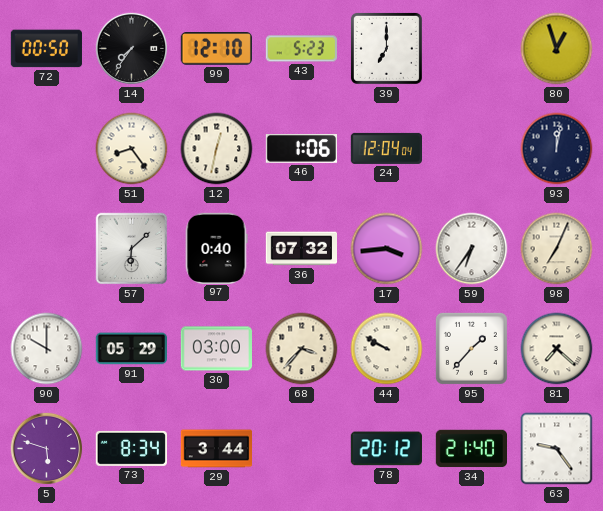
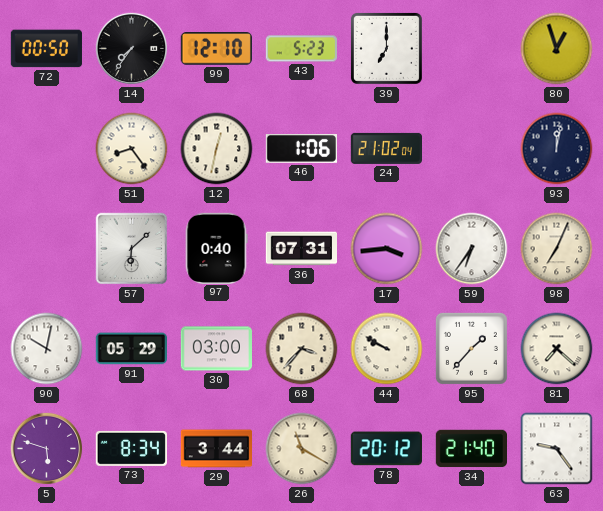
24: 12:04 -> 21:02
36: 07:32 -> 07:31
90: 10:00 -> 10:02
26: none -> 11:20
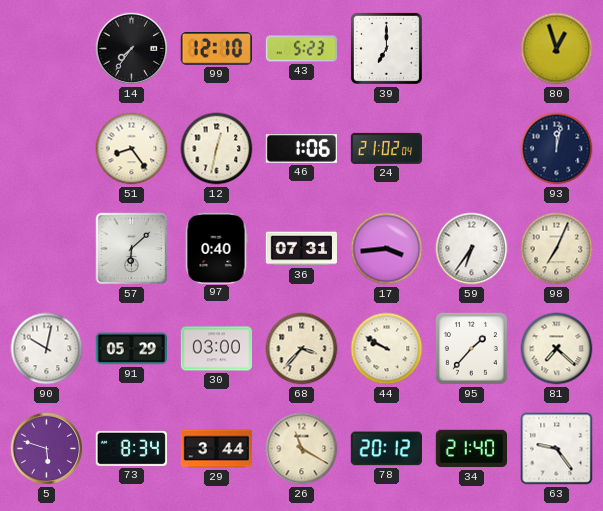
72: 00:50 -> none
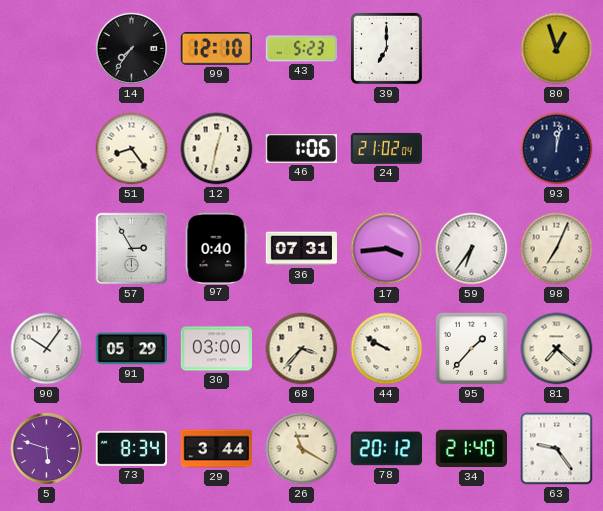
57: 6:08 -> 2:55
90: 10:02 -> 10:06
